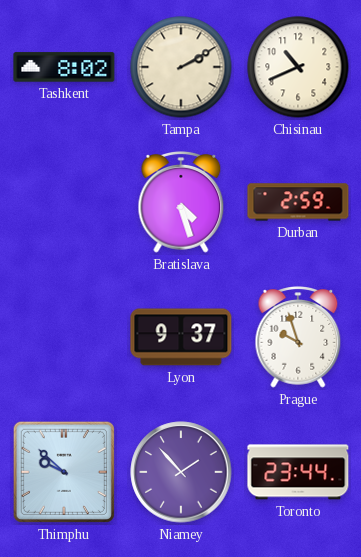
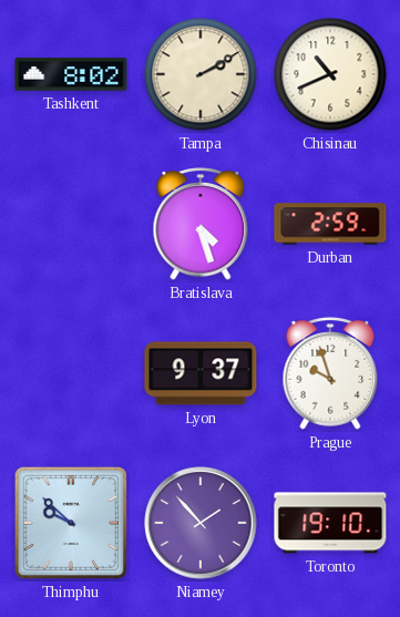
Toronto: 23:44 -> 19:10
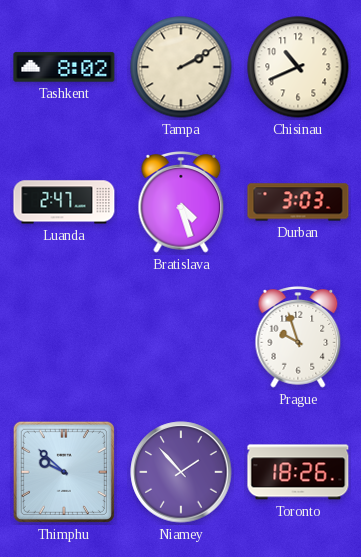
Luanda: none -> 2:47
Durban: 2:59 -> 3:03
Lyon: 9:37 -> none
Toronto: 19:10 -> 18:26
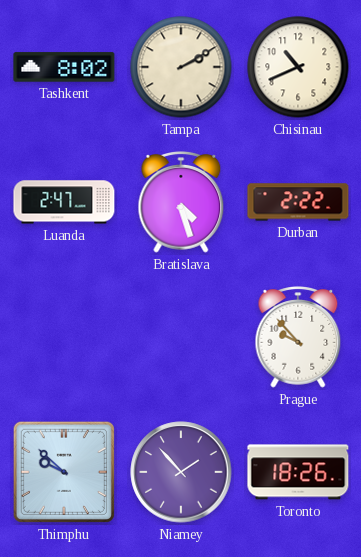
Durban: 3:03 -> 2:22
Prague: 9:57 -> 9:53
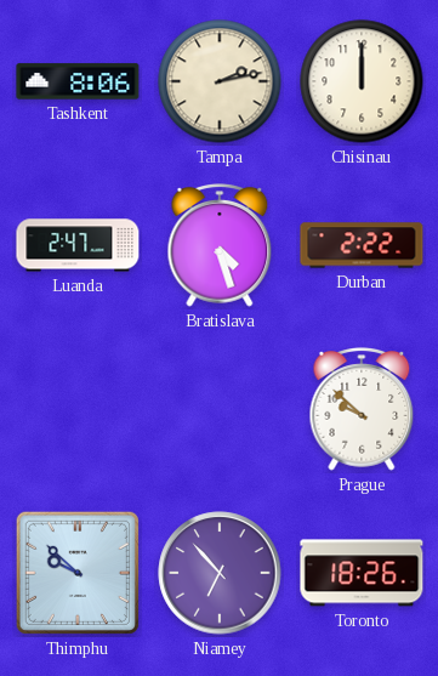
Tashkent: 8:02 -> 8:06
Tampa: 2:10 -> 2:13
Chisinau: 10:41 -> 12:00
Prague: 9:53 -> 9:52
Niamey: 1:53 -> 6:53
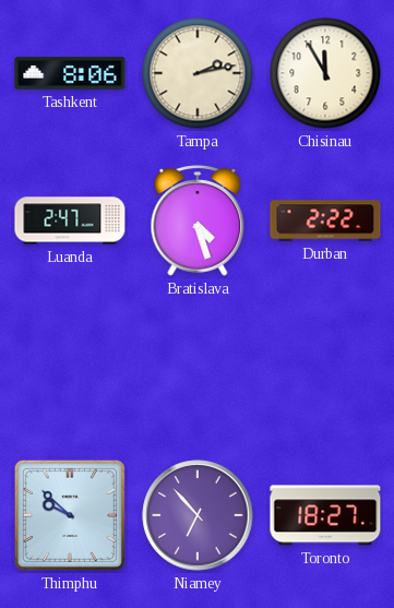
Chisinau: 12:00 -> 11:55
Prague: 9:52 -> none
Toronto: 18:26 -> 18:27
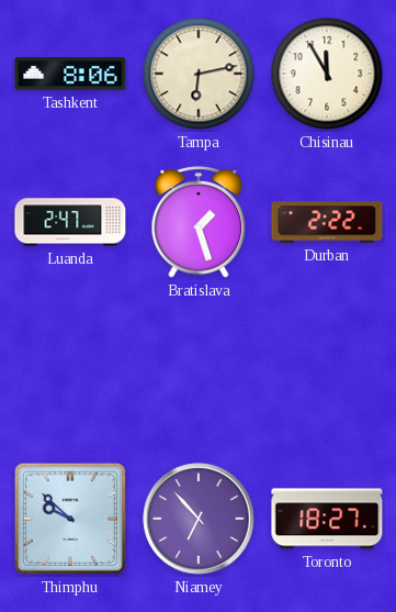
Tampa: 2:13 -> 6:13
Bratislava: 4:27 -> 1:27
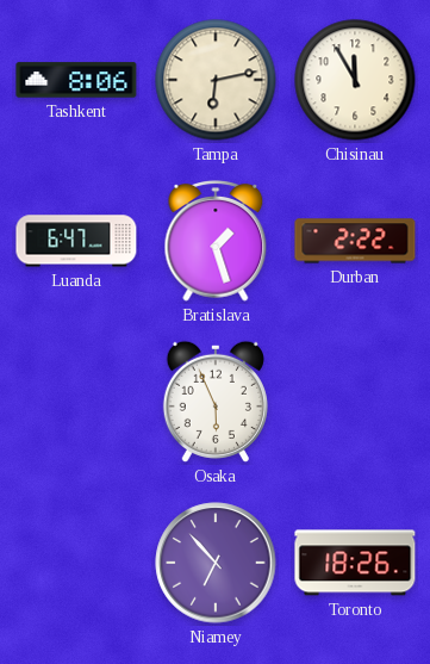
Luanda: 2:47 -> 6:47
Osaka: none -> 5:56
Thimphu: 9:52 -> none
Toronto: 18:27 -> 18:26
